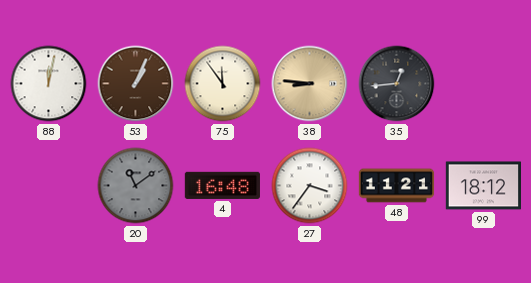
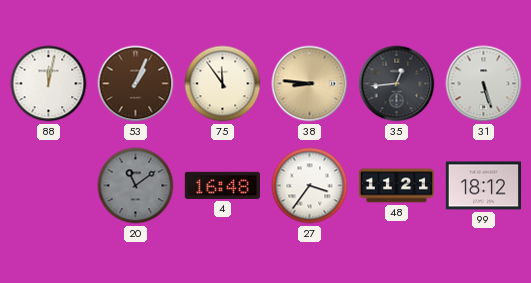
31: none -> 5:27
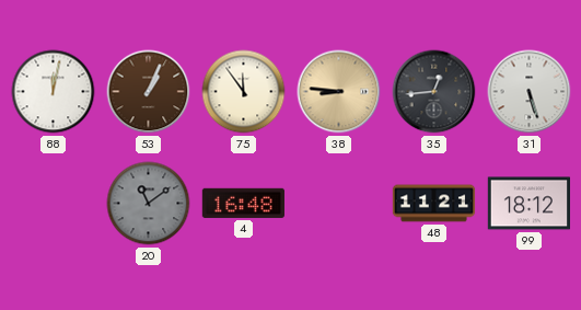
27: 3:36 -> none
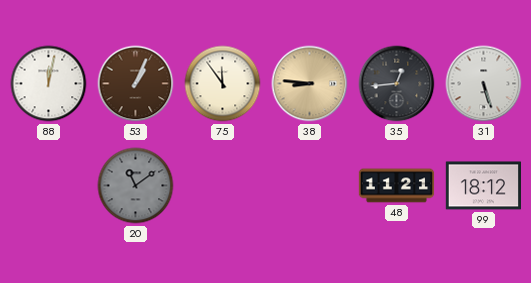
4: 16:48 -> none
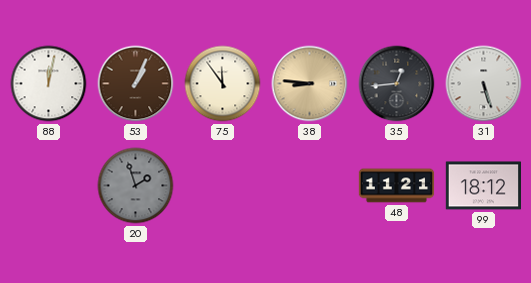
20: 11:09 -> 1:57
